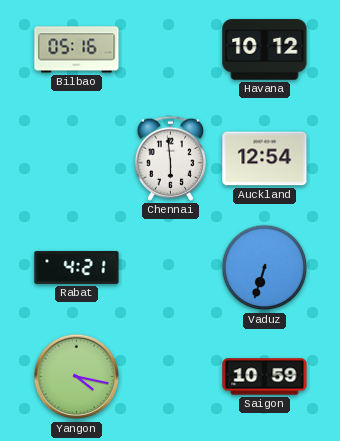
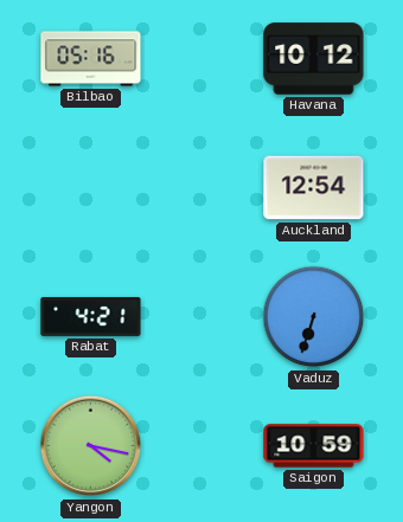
Chennai: 5:59 -> none
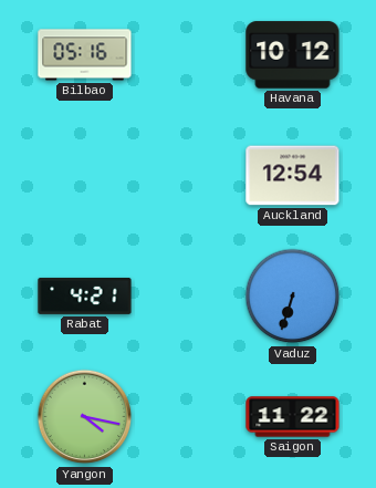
Saigon: 10:59 -> 11:22
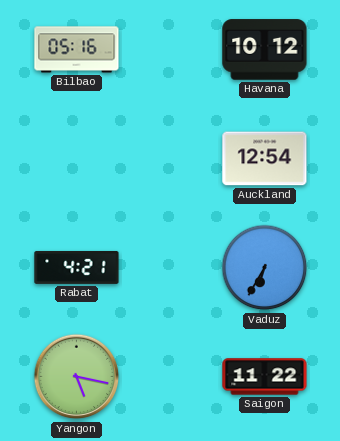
Vaduz: 6:33 -> 6:35
Yangon: 4:17 -> 5:17
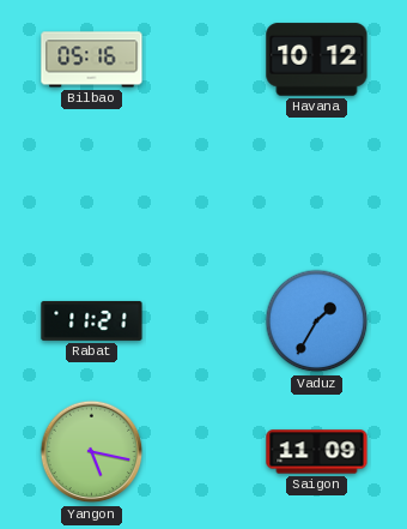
Auckland: 12:54 -> none
Rabat: 4:21 -> 11:21
Vaduz: 6:35 -> 1:35
Saigon: 11:22 -> 11:09
